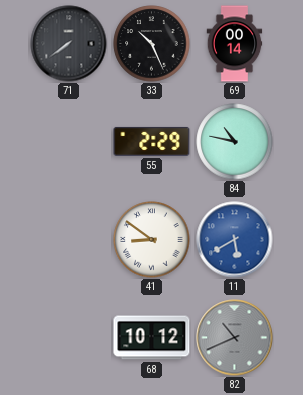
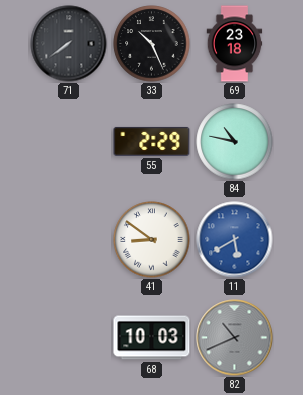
69: 00:14 -> 23:18
68: 10:12 -> 10:03
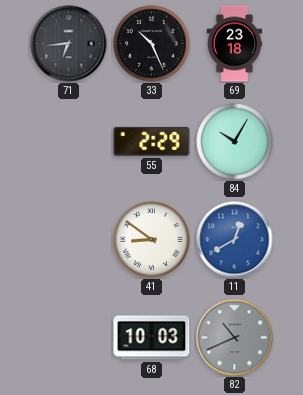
71: 7:39 -> 6:44
84: 10:47 -> 10:05
11: 5:40 -> 12:40
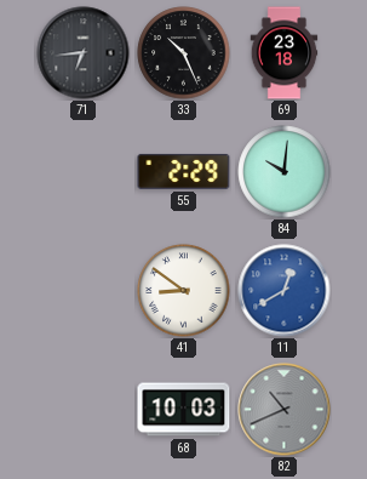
84: 10:05 -> 10:01
